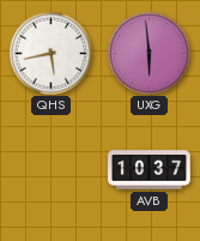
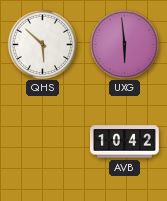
QHS: 5:43 -> 5:52
AVB: 10:37 -> 10:42
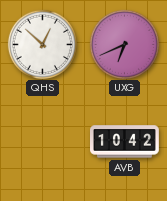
QHS: 5:52 -> 12:52
UXG: 5:59 -> 6:41
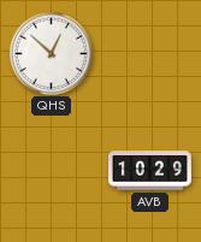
UXG: 6:41 -> none
AVB: 10:42 -> 10:29
